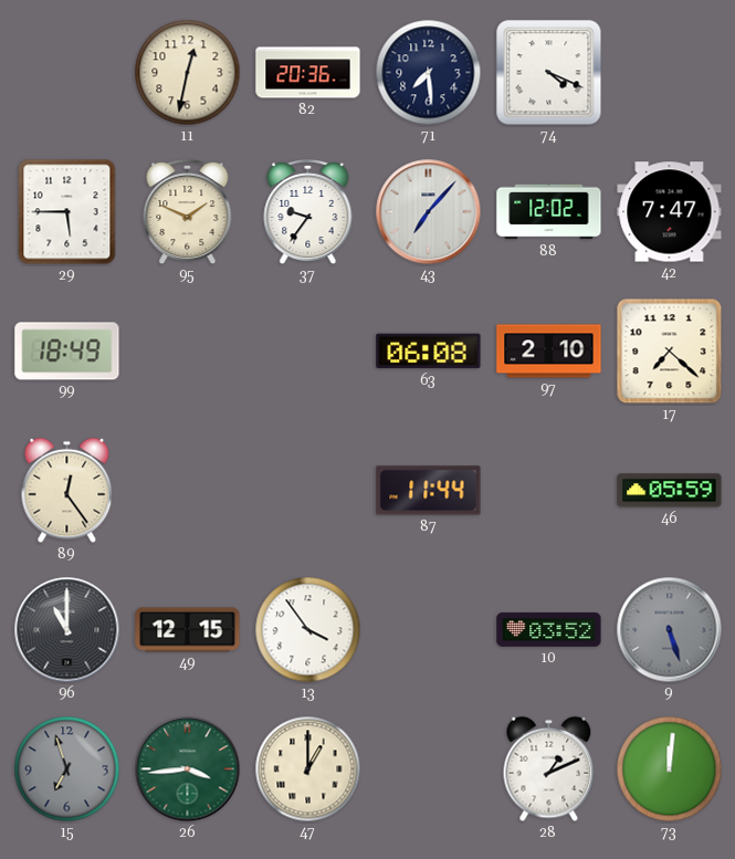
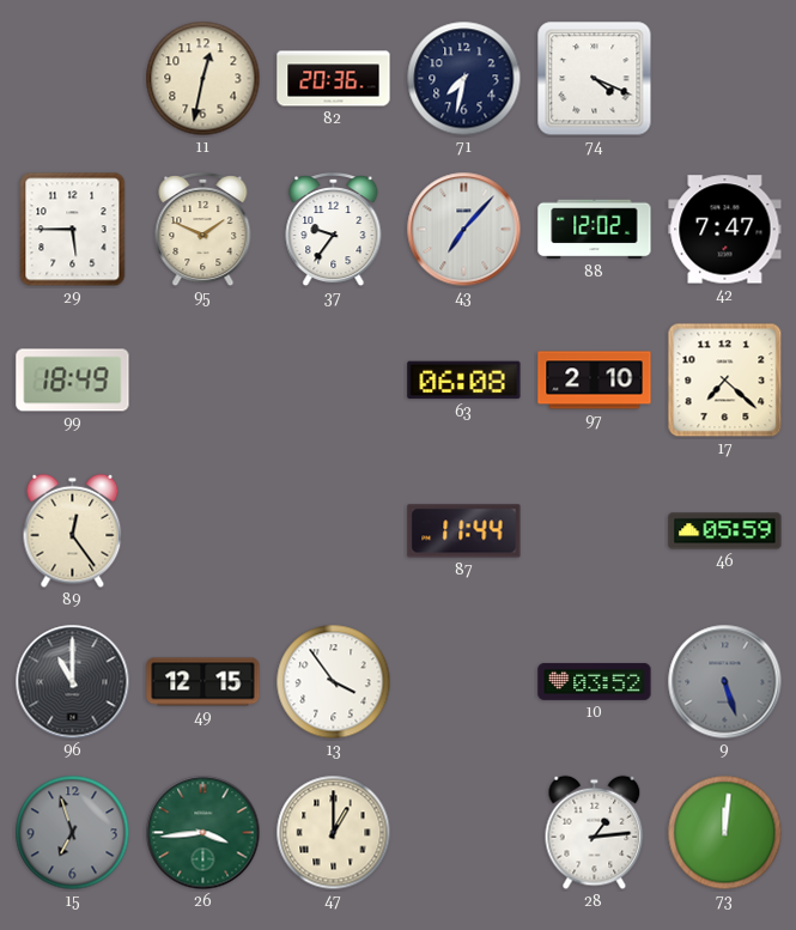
71: 7:29 -> 7:32
28: 1:11 -> 1:14
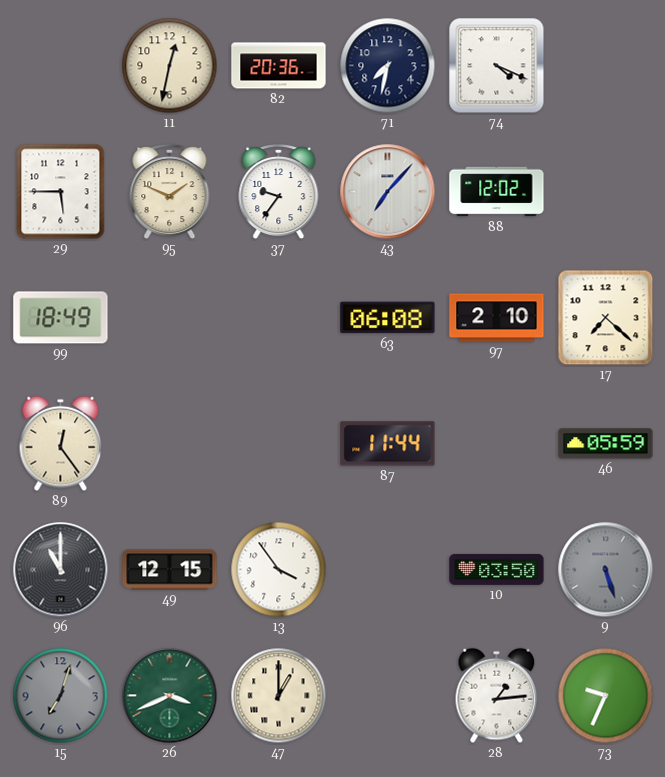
42: 7:47 -> none
10: 03:52 -> 03:50
15: 6:57 -> 7:03
26: 3:44 -> 3:41
73: 12:01 -> 9:34
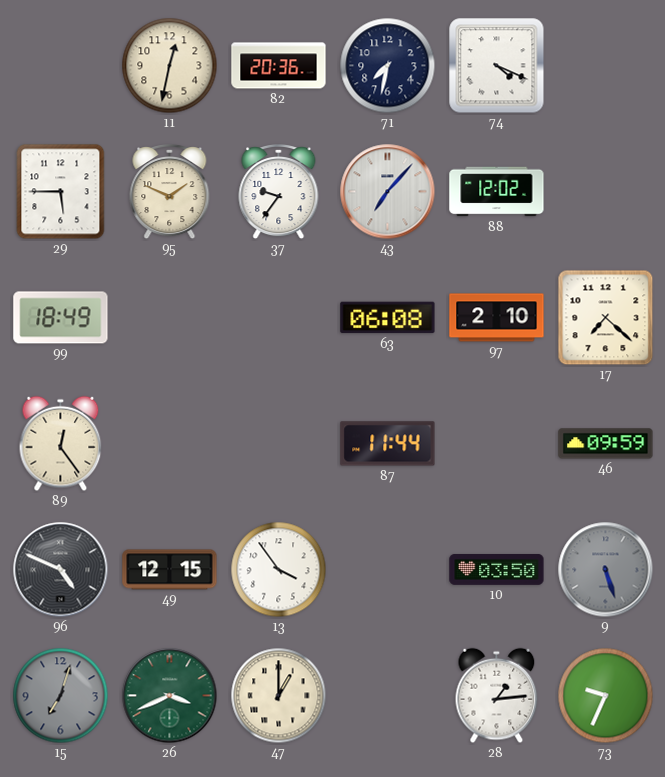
46: 05:59 -> 09:59
96: 11:00 -> 4:49
